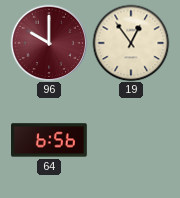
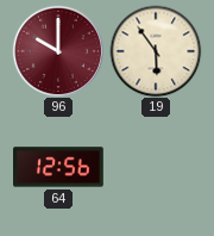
19: 12:54 -> 5:54
64: 6:56 -> 12:56
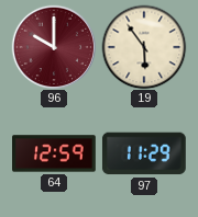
64: 12:56 -> 12:59
97: none -> 11:29
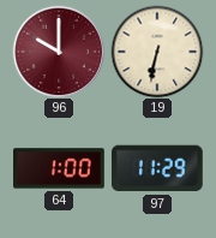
19: 5:54 -> 6:32
64: 12:59 -> 1:00
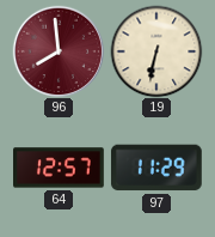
96: 10:00 -> 7:59
64: 1:00 -> 12:57
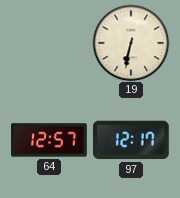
96: 7:59 -> none
97: 11:29 -> 12:17
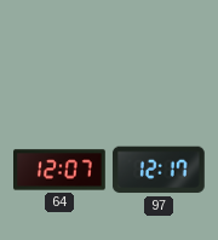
19: 6:32 -> none
64: 12:57 -> 12:07
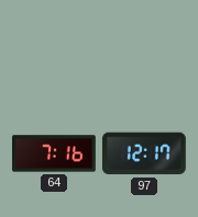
64: 12:07 -> 7:16
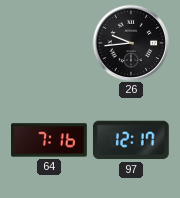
26: none -> 9:44
